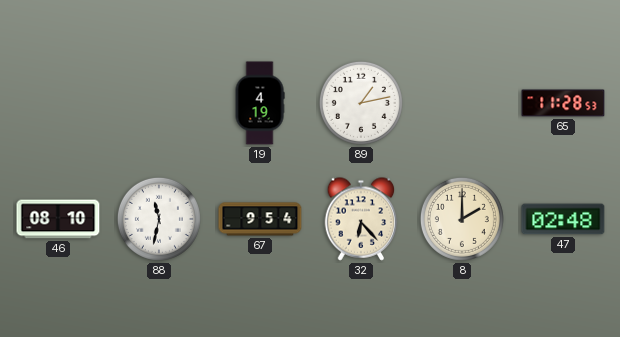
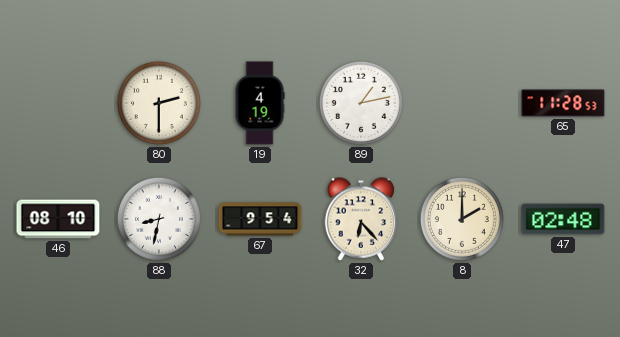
80: none -> 2:30
88: 11:32 -> 8:32
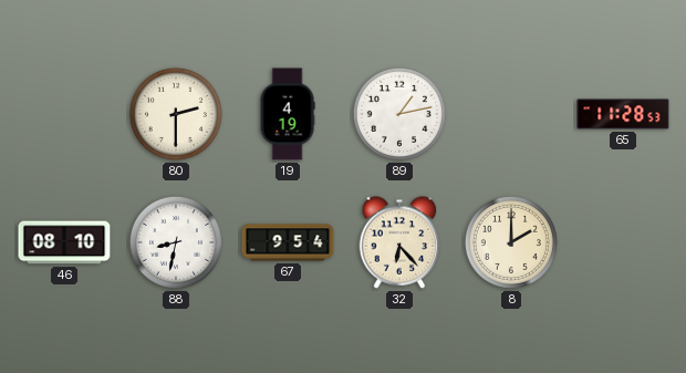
47: 02:48 -> none
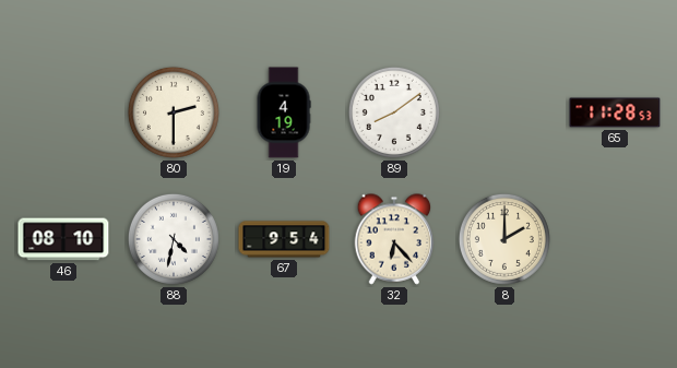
89: 1:13 -> 8:09
88: 8:32 -> 4:32
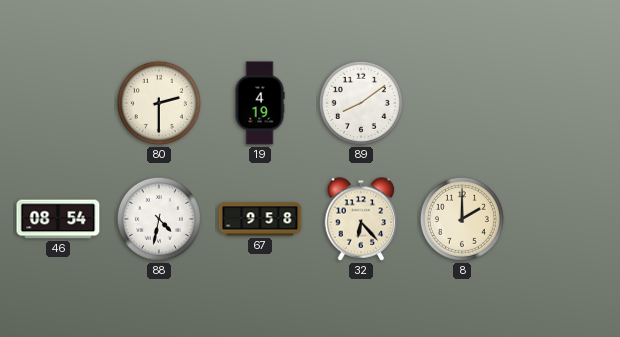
65: 11:28 -> none
46: 08:10 -> 08:54
67: 9:54 -> 9:58
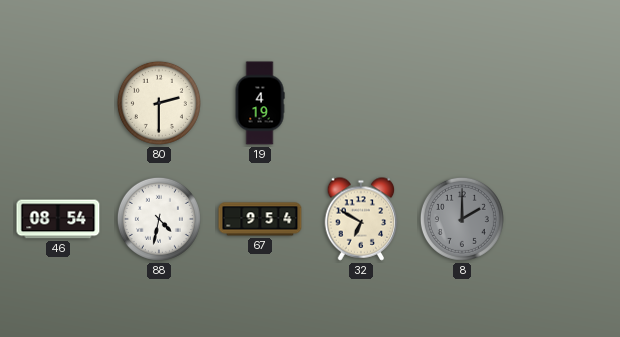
89: 8:09 -> none
67: 9:58 -> 9:54
32: 6:23 -> 6:50
8 dial: cream -> grey
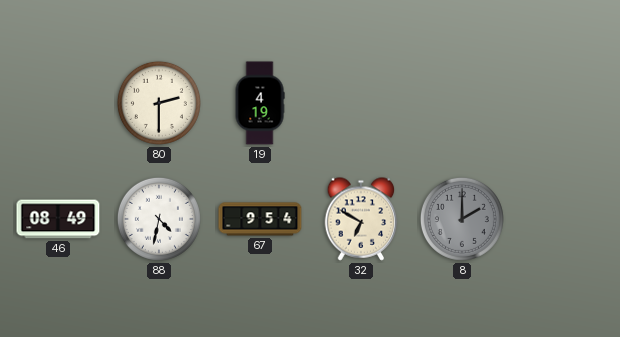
46: 08:54 -> 08:49
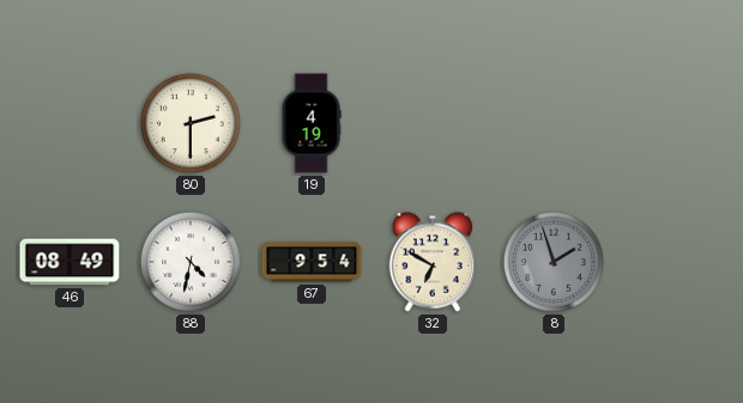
8: 2:00 -> 1:57
